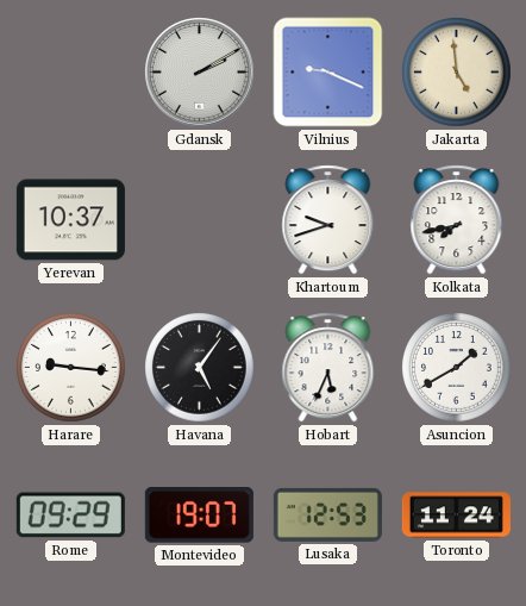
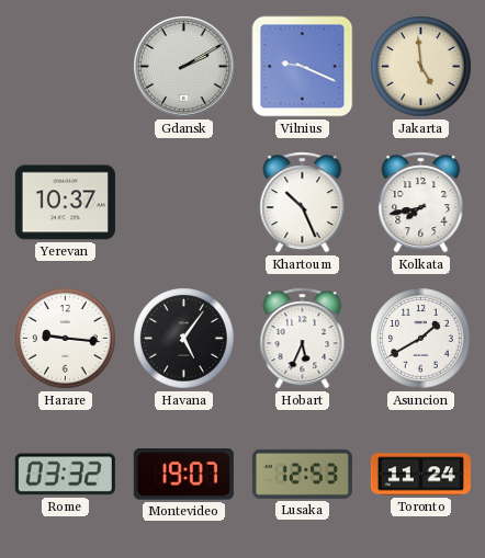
Khartoum: 9:42 -> 10:26
Rome: 09:29 -> 03:32
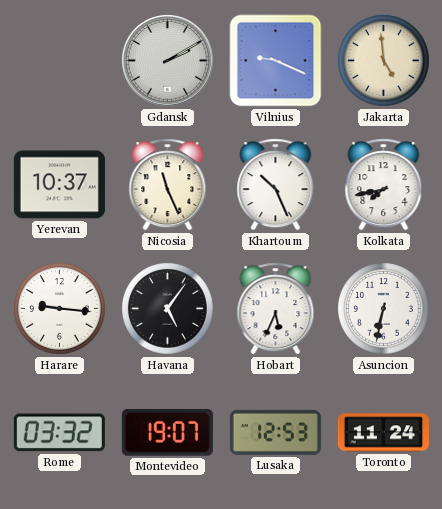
Nicosia: none -> 11:26
Asuncion: 1:40 -> 6:32
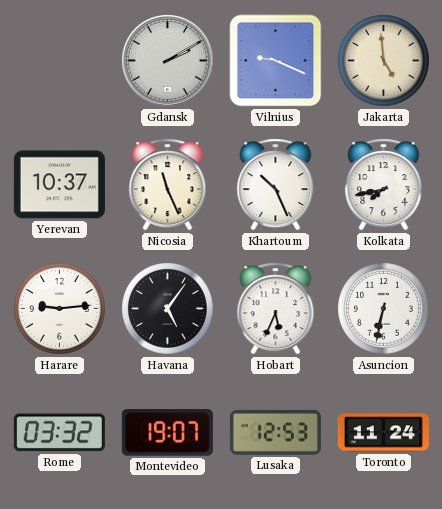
Harare: 9:16 -> 9:14
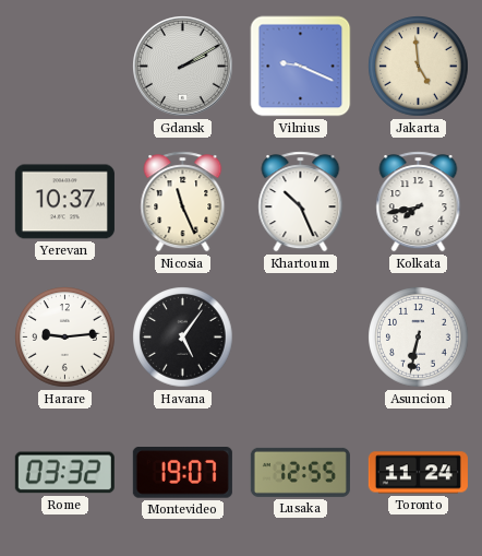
Hobart: 5:34 -> none
Lusaka: 12:53 -> 12:55
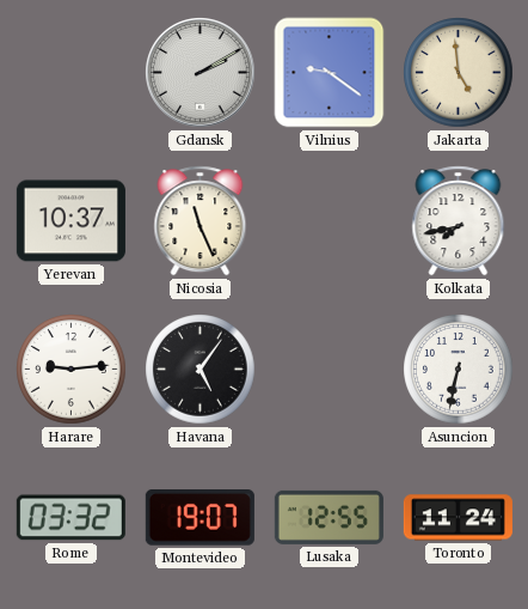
Vilnius: 9:19 -> 9:21
Khartoum: 10:26 -> none
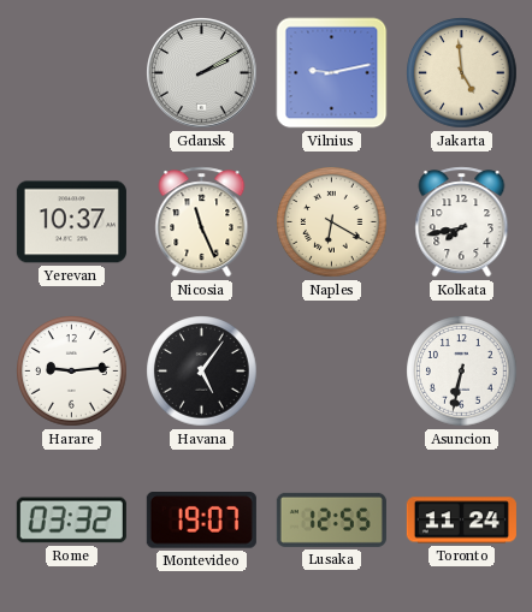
Vilnius: 9:21 -> 9:13
Naples: none -> 6:20
